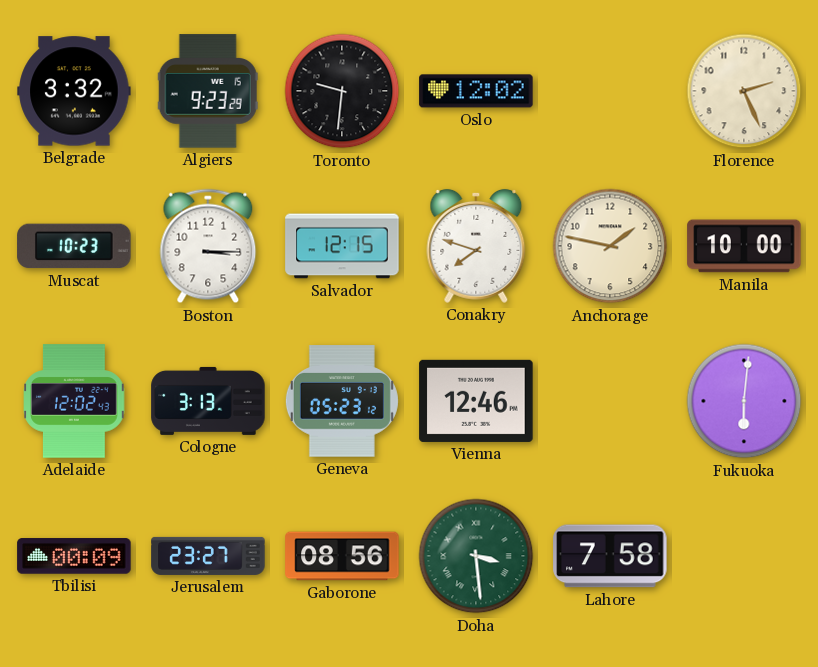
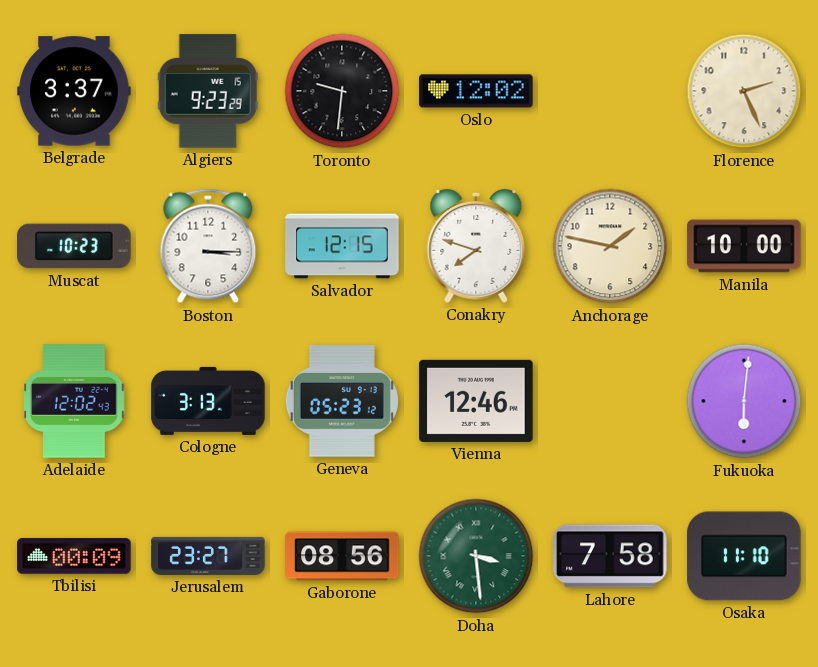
Belgrade: 3:32 -> 3:37
Osaka: none -> 11:10
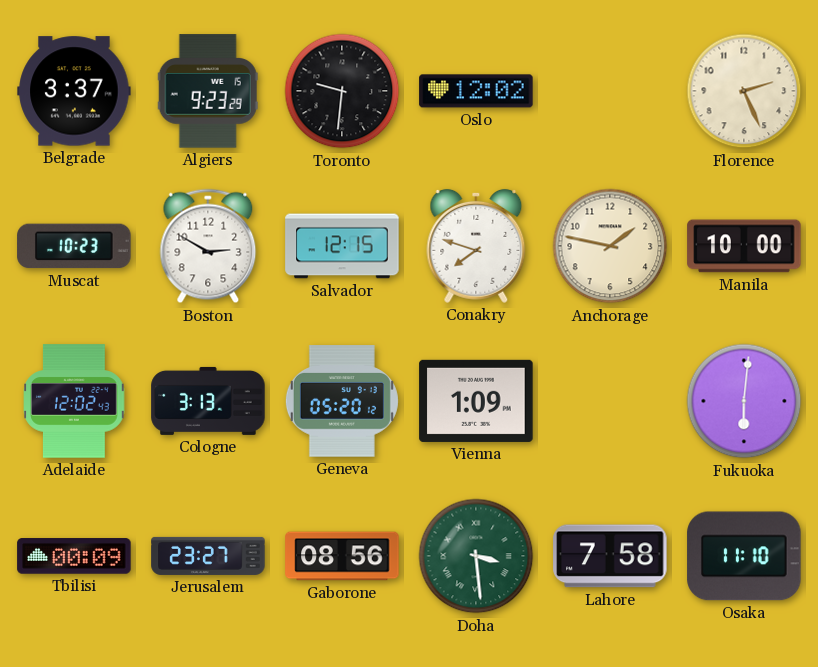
Boston: 3:15 -> 2:50
Geneva: 05:23 -> 05:20
Vienna: 12:46 -> 1:09
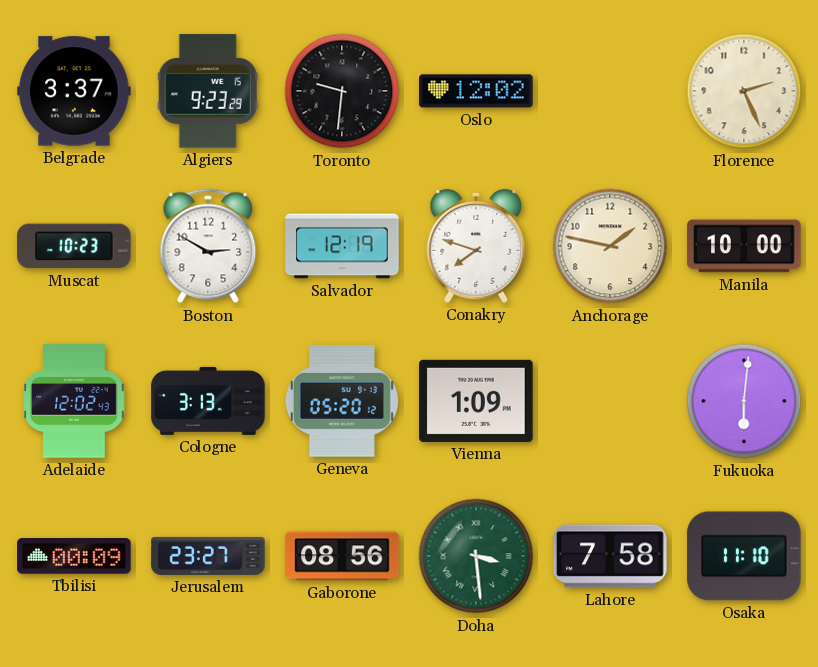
Salvador: 12:15 -> 12:19
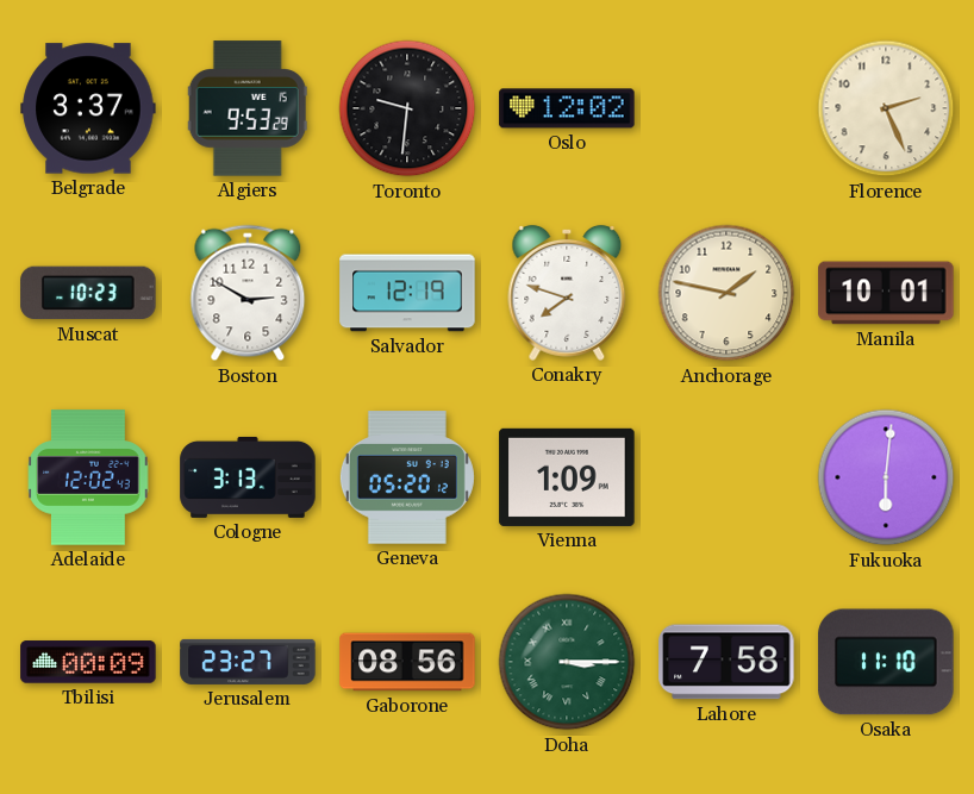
Algiers: 9:23 -> 9:53
Manila: 10:00 -> 10:01
Doha: 3:29 -> 3:15
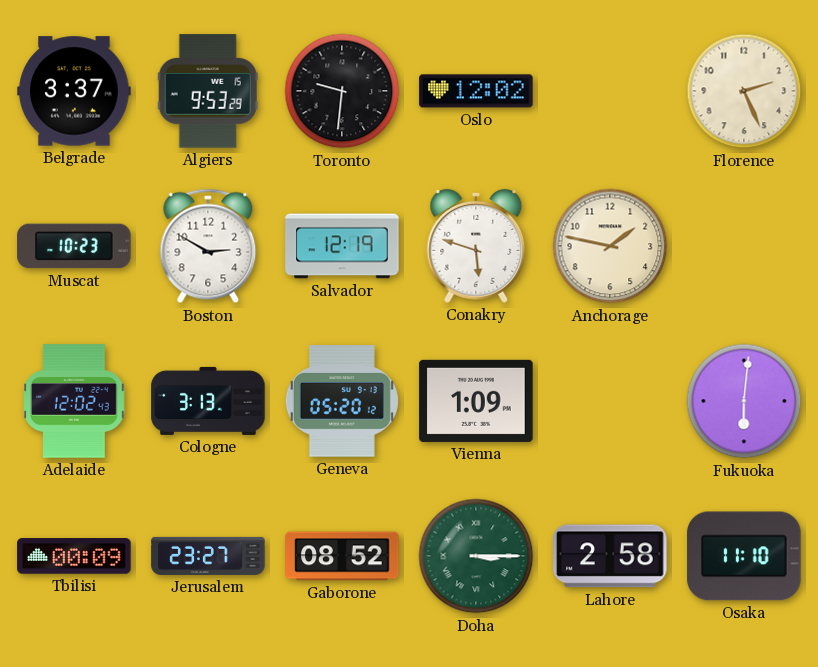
Conakry: 7:48 -> 5:48
Manila: 10:01 -> none
Gaborone: 08:56 -> 08:52
Lahore: 7:58 -> 2:58
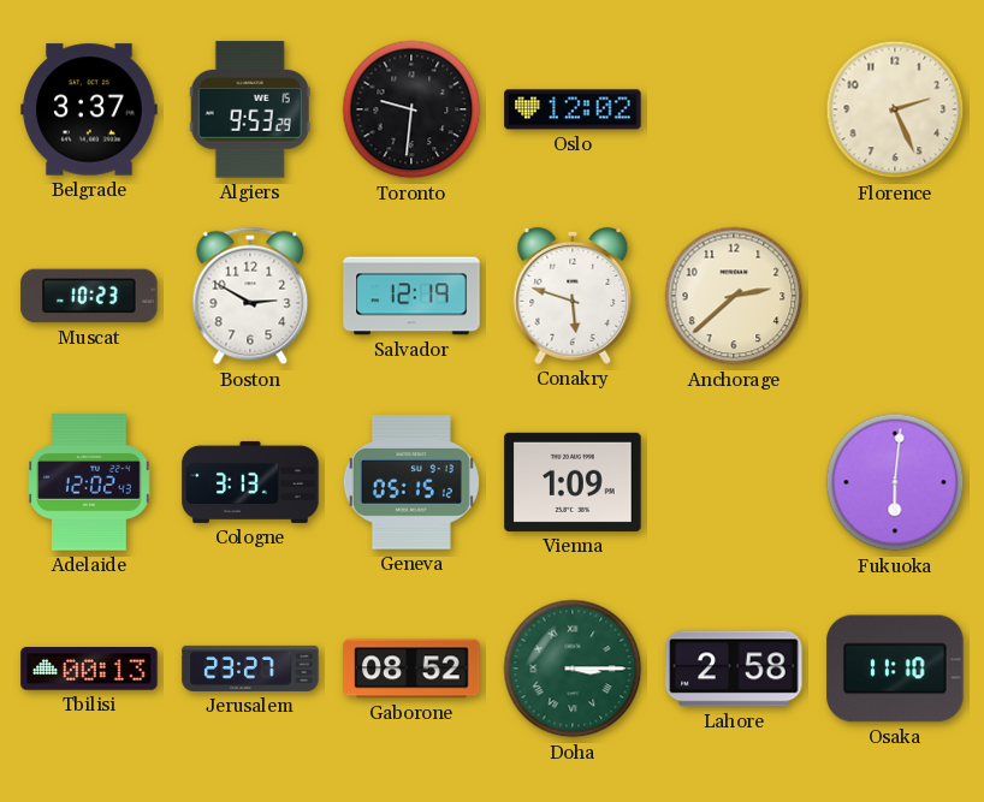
Anchorage: 1:47 -> 2:38
Geneva: 05:20 -> 05:15
Tbilisi: 00:09 -> 00:13
